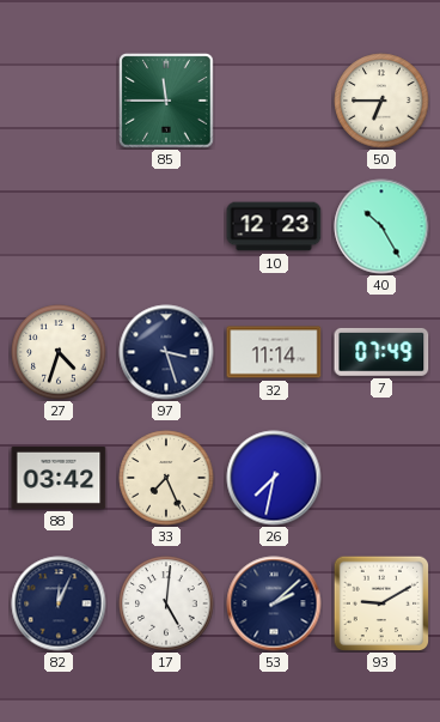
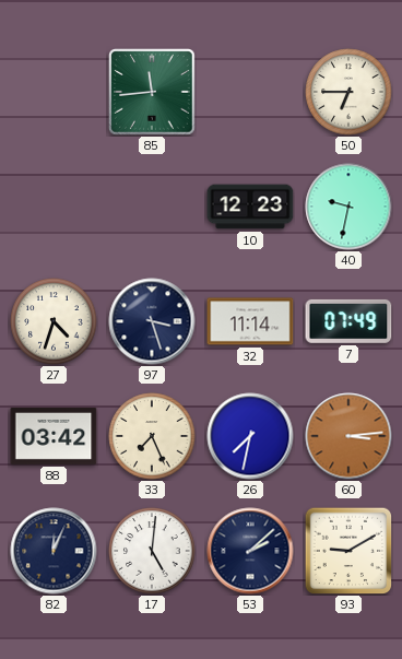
85: 11:45 -> 11:44
40: 10:25 -> 9:32
60: none -> 3:14
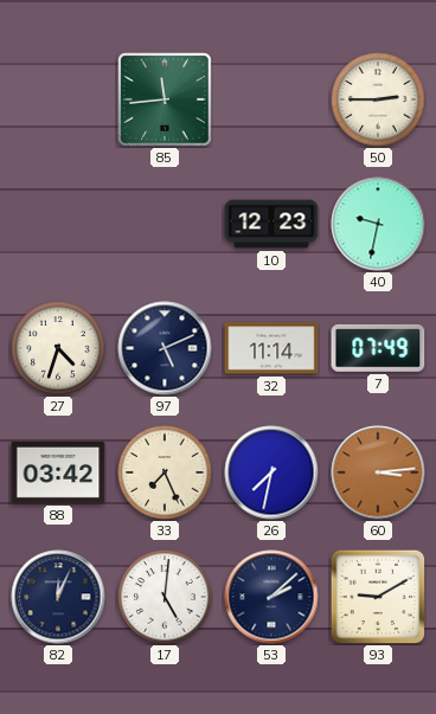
50: 6:45 -> 2:45
97: 3:27 -> 5:11
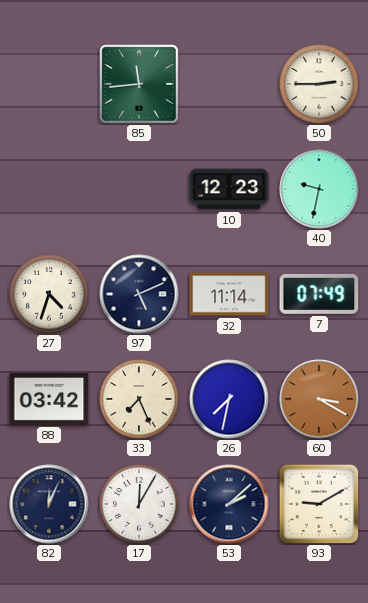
60: 3:14 -> 3:20
17: 5:01 -> 12:05
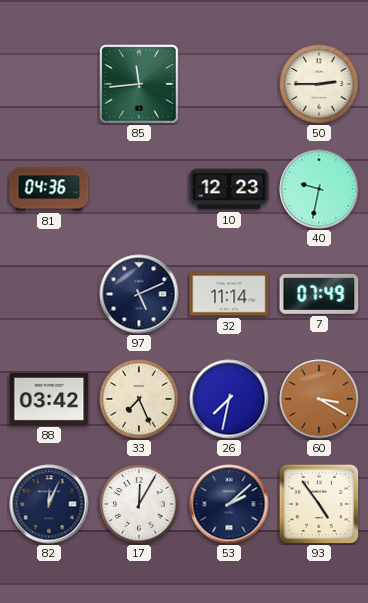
81: none -> 04:36
27: 4:33 -> none
93: 9:10 -> 4:54
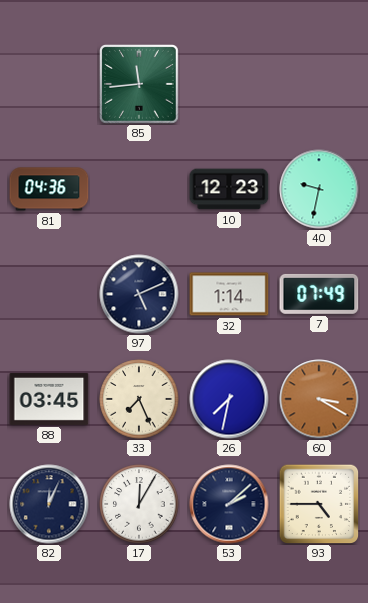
50: 2:45 -> none
32: 11:14 -> 1:14
88: 03:42 -> 03:45
93: 4:54 -> 4:45
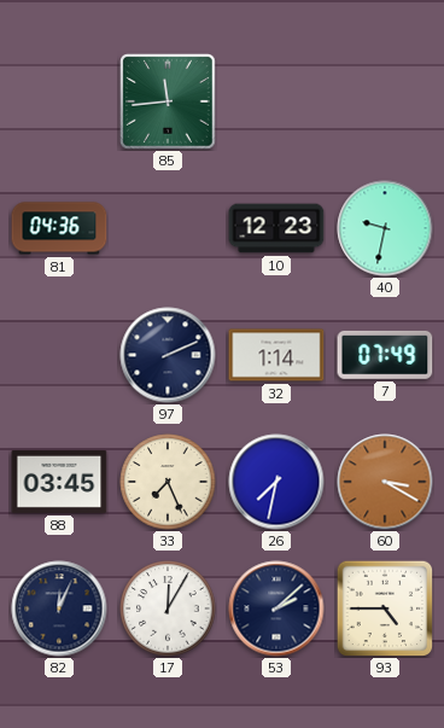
97: 5:11 -> 2:11
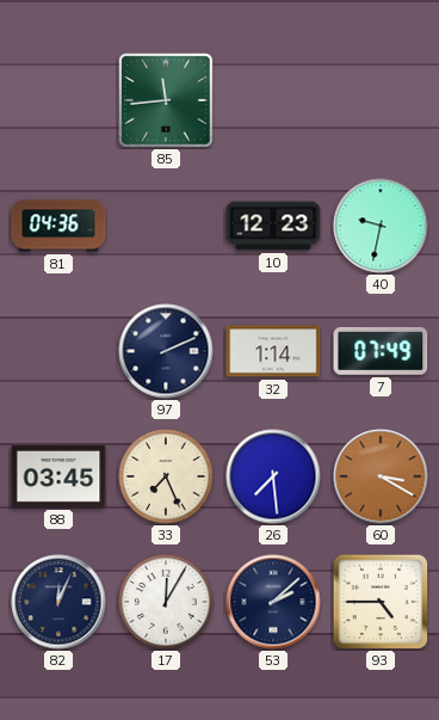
26: 7:32 -> 7:29
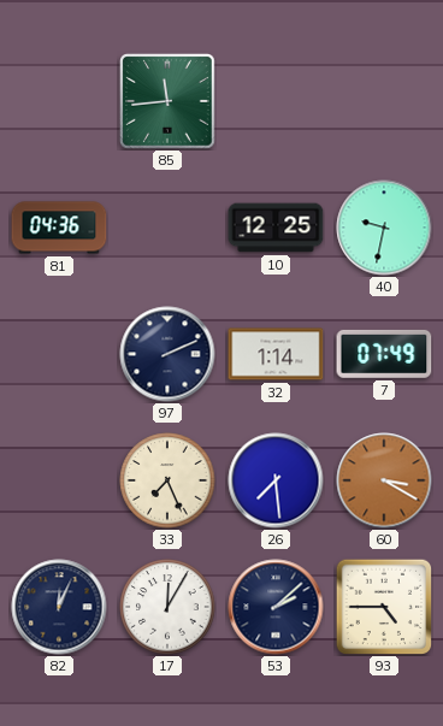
10: 12:23 -> 12:25
88: 03:45 -> none
